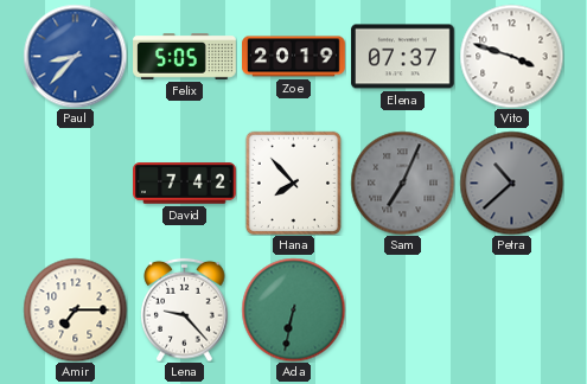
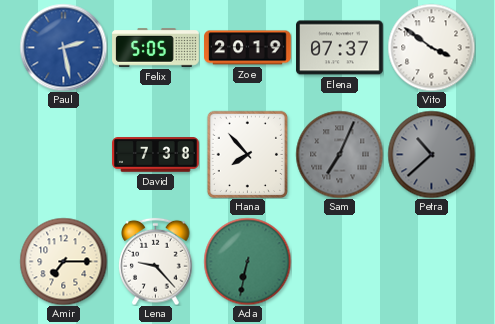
Paul: 8:37 -> 2:28
Vito: 3:48 -> 3:51
David: 7:42 -> 7:38
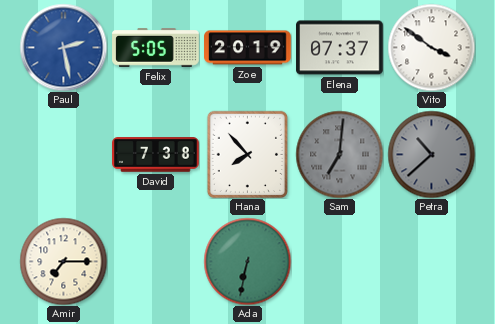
Sam: 7:04 -> 7:01
Lena: 9:23 -> none
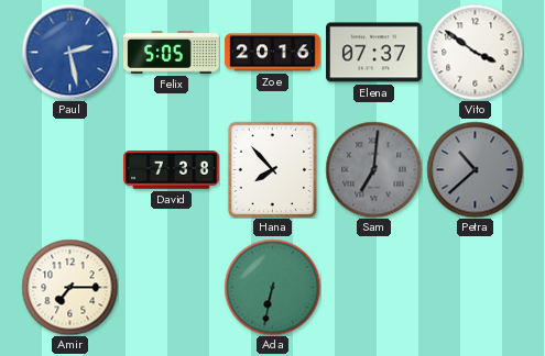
Zoe: 20:19 -> 20:16
